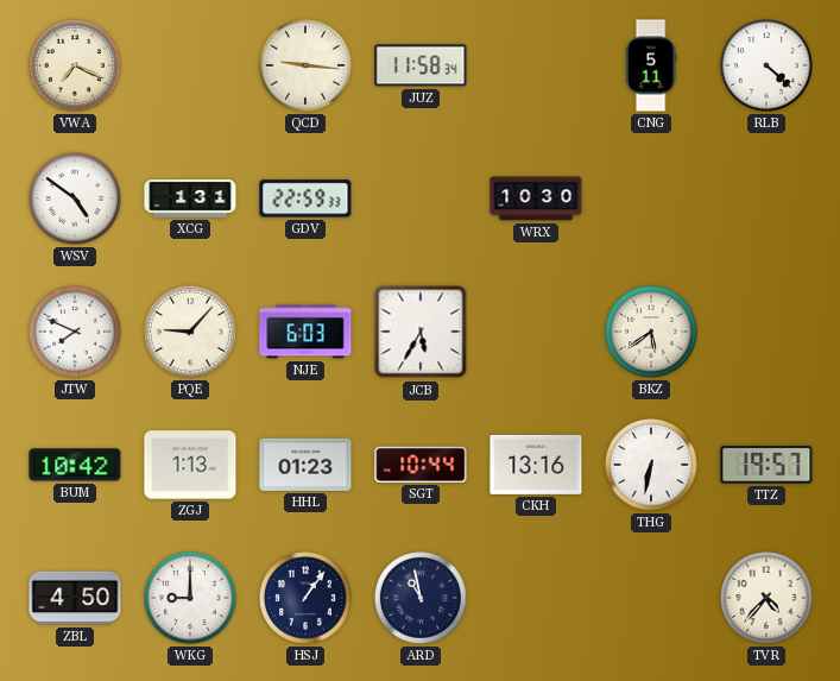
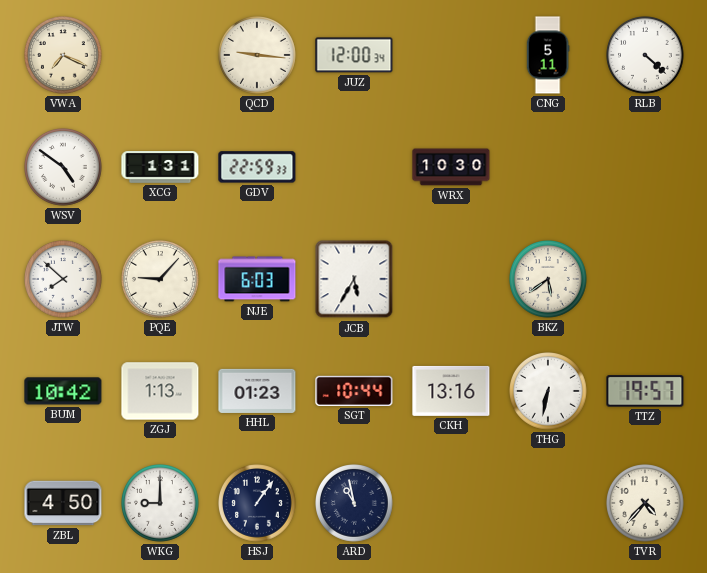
JUZ: 11:58 -> 12:00
JTW: 7:49 -> 7:52
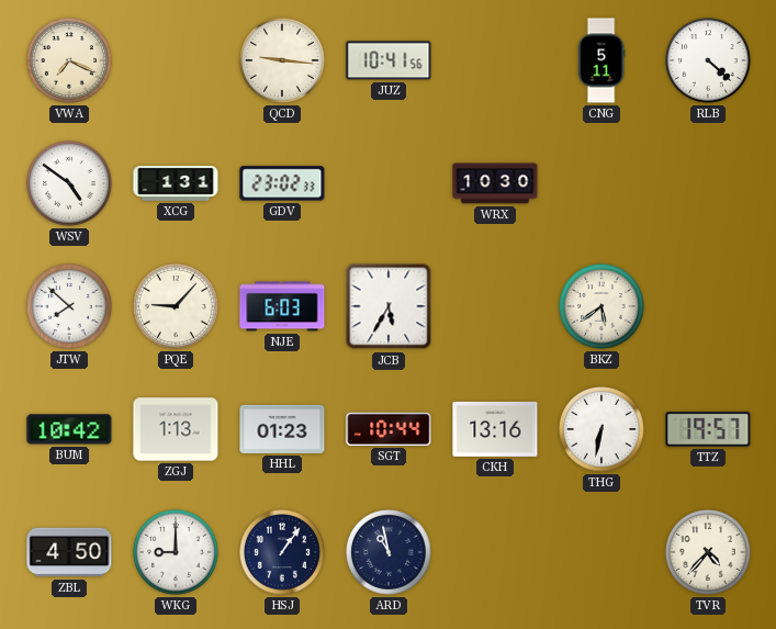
JUZ: 12:00 -> 10:41
GDV: 22:59 -> 23:02
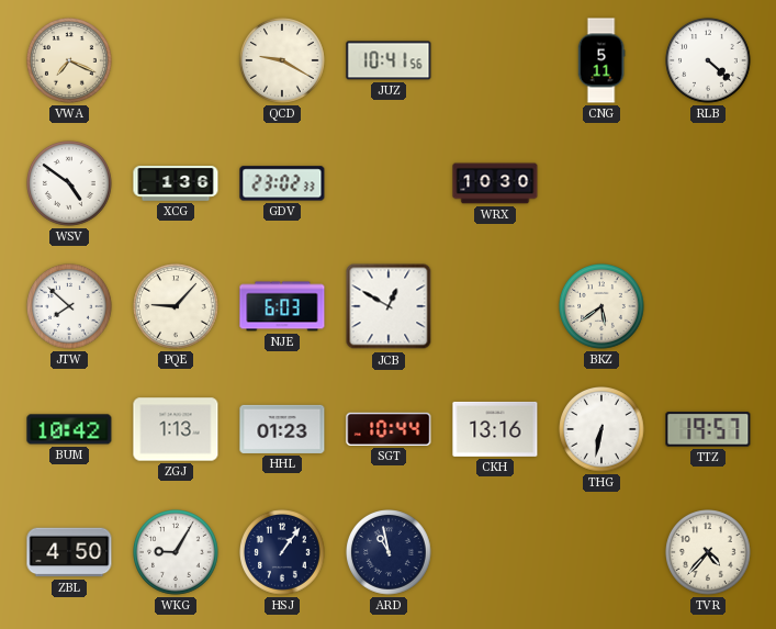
QCD: 9:16 -> 9:20
XCG: 1:31 -> 1:36
JCB: 5:35 -> 12:50
WKG: 9:00 -> 9:05
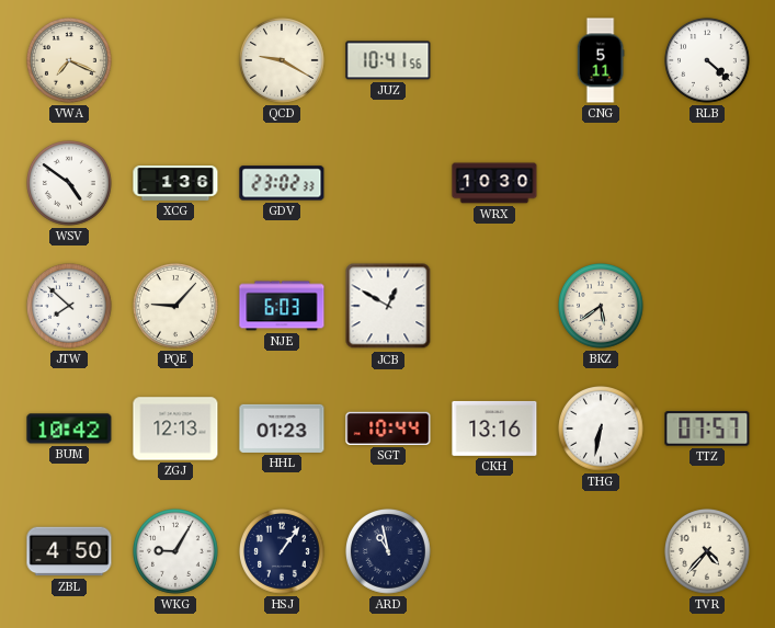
ZGJ: 1:13 -> 12:13
TTZ: 19:57 -> 07:57
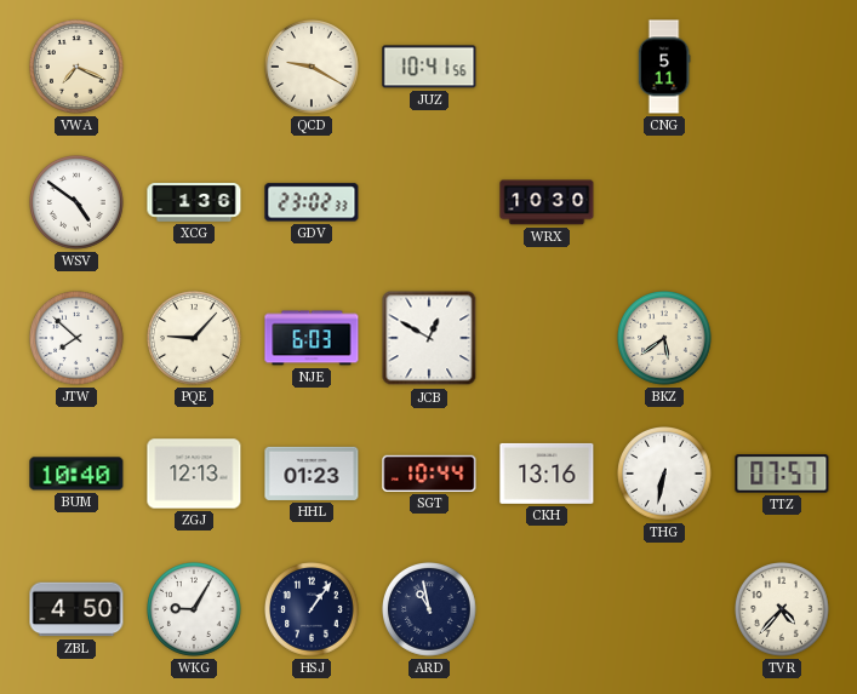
RLB: 4:22 -> none
BUM: 10:42 -> 10:40
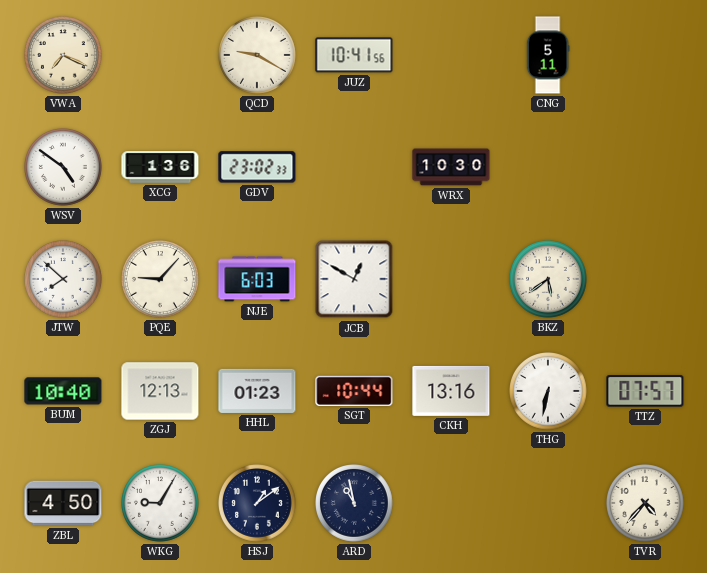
HSJ: 1:06 -> 1:09
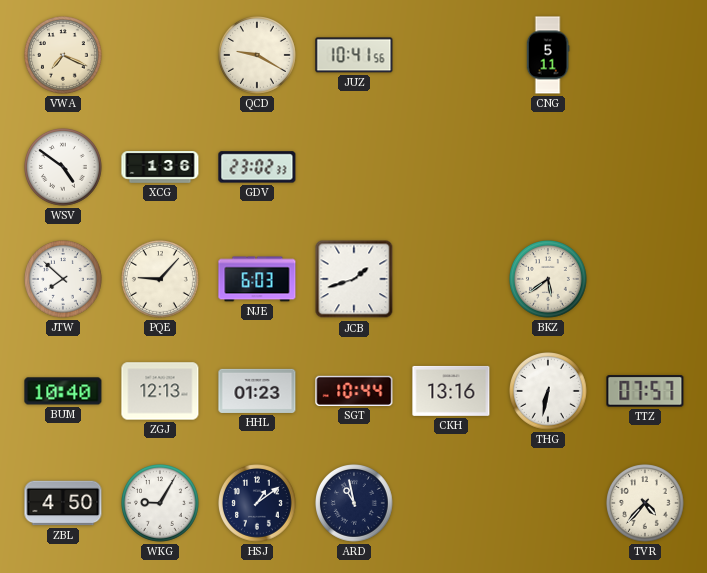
WRX: 10:30 -> none
JCB: 12:50 -> 1:42
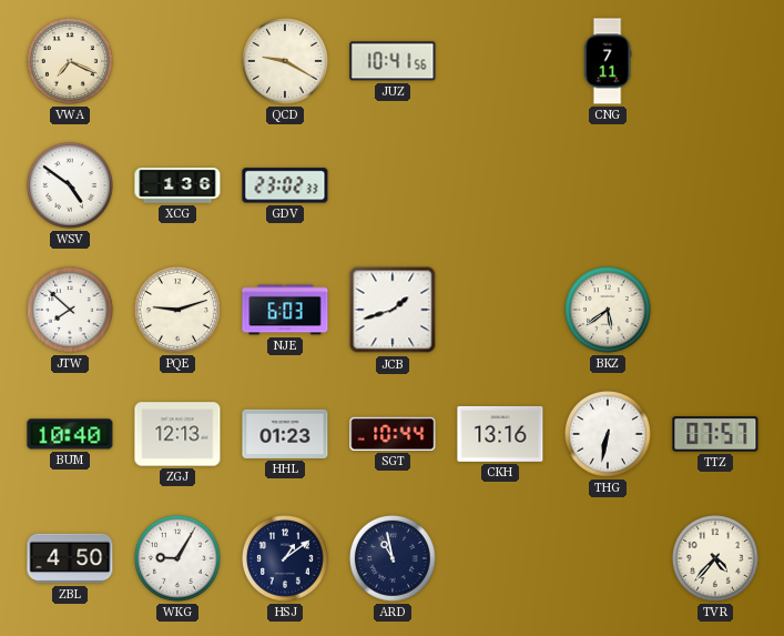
CNG: 5:11 -> 7:11
PQE: 9:07 -> 9:12
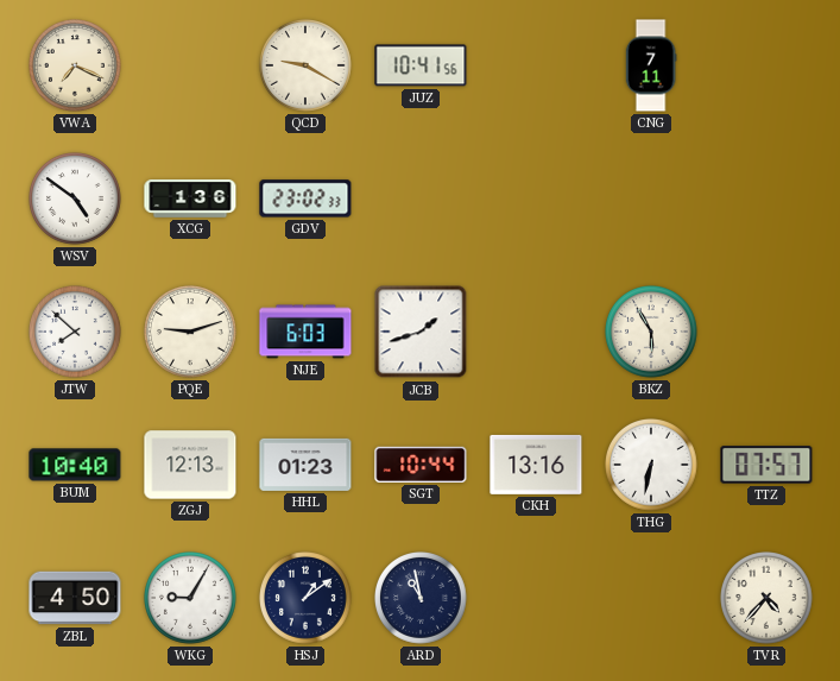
BKZ: 5:39 -> 5:55
